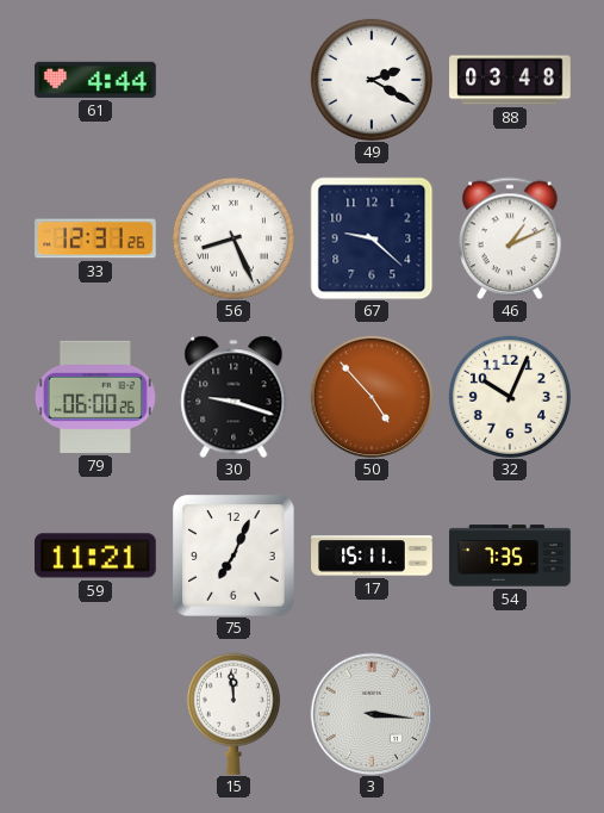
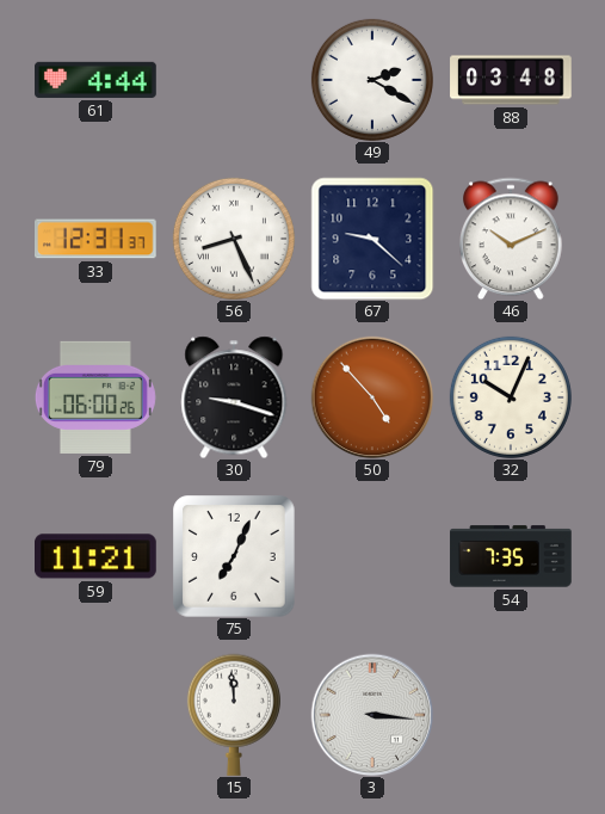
33: 12:31:26 -> 12:31:37
46: 1:11 -> 10:11
17: 15:11 -> none
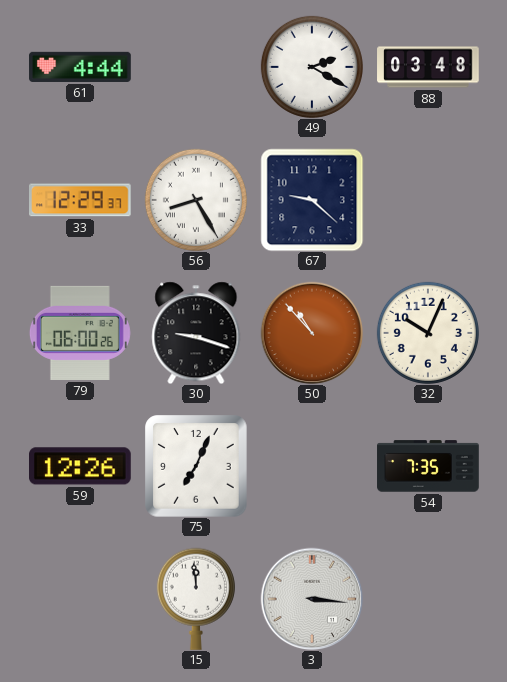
33: 12:31 -> 12:29
56: 8:26 -> 8:25
46: 10:11 -> none
50: 4:53 -> 10:53
59: 11:21 -> 12:26
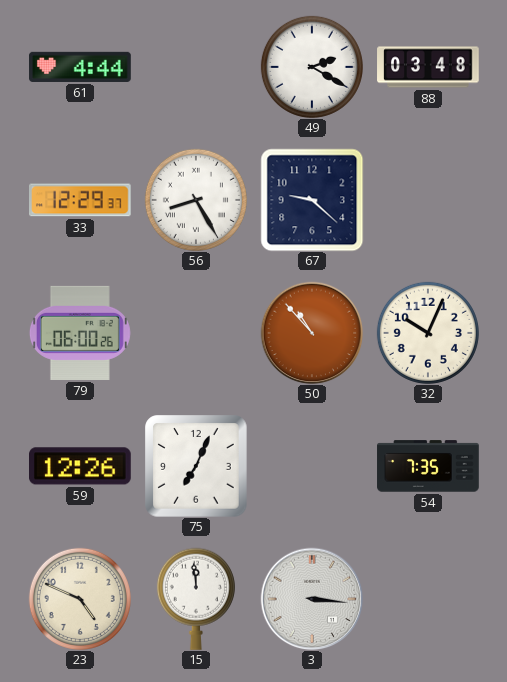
30: 9:18 -> none
23: none -> 4:49
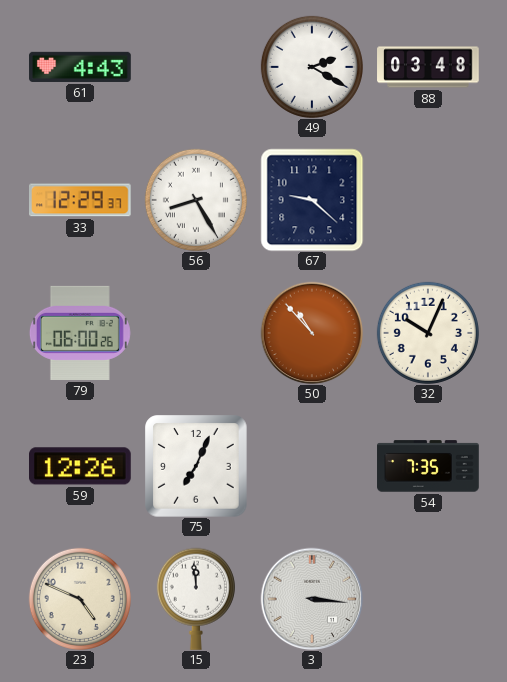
61: 4:44 -> 4:43
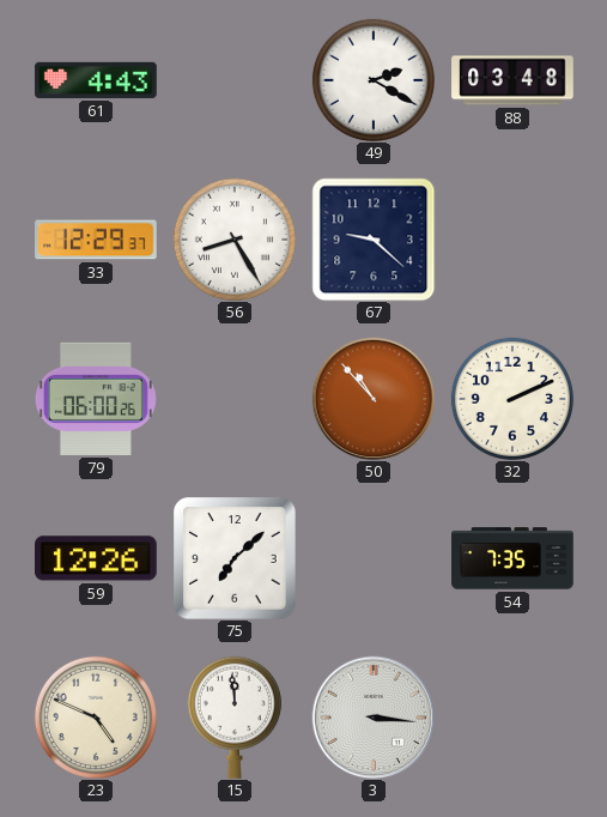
32: 10:04 -> 2:11
75: 7:04 -> 7:08
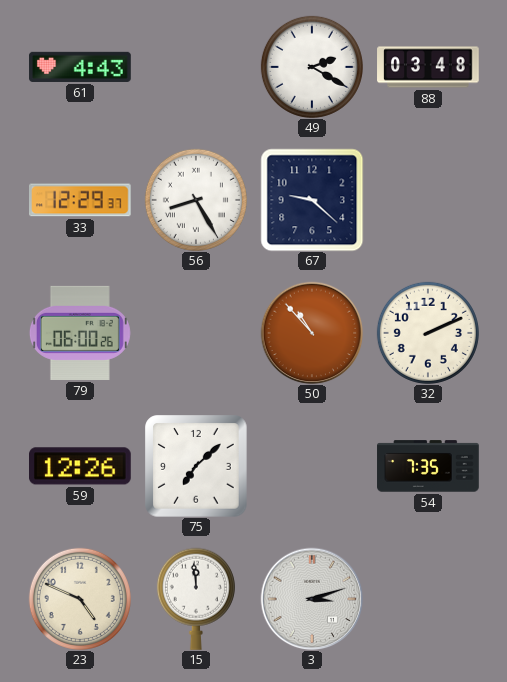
3: 3:16 -> 3:12
